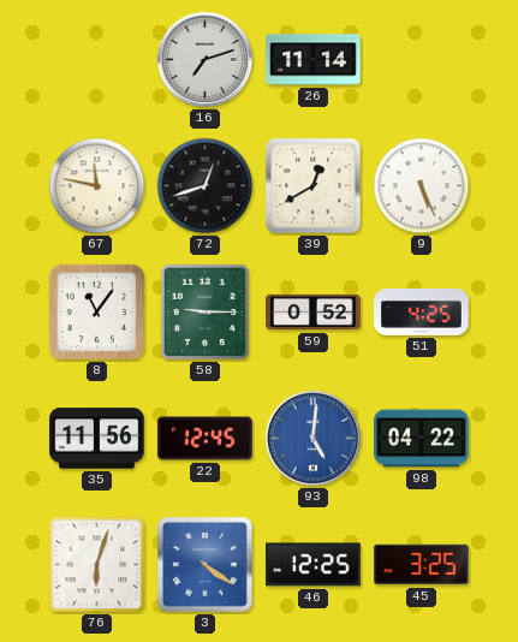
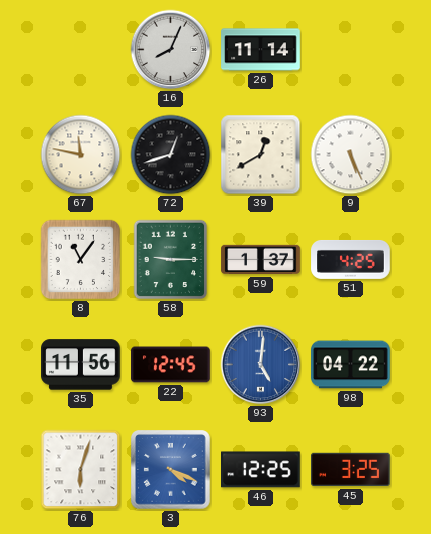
16: 7:12 -> 8:04
59: 0:52 -> 1:37
3: 4:21 -> 4:19
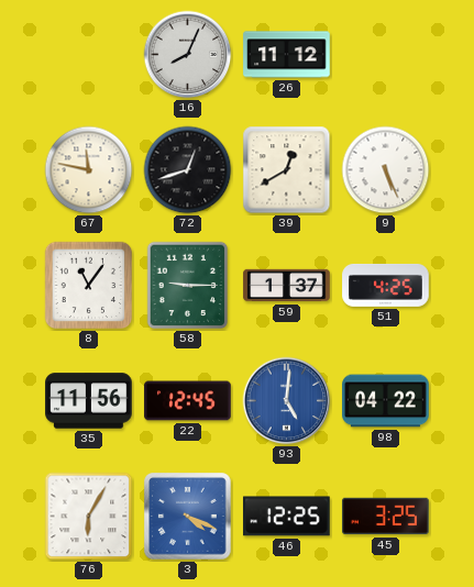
26: 11:14 -> 11:12
76: 6:03 -> 6:05
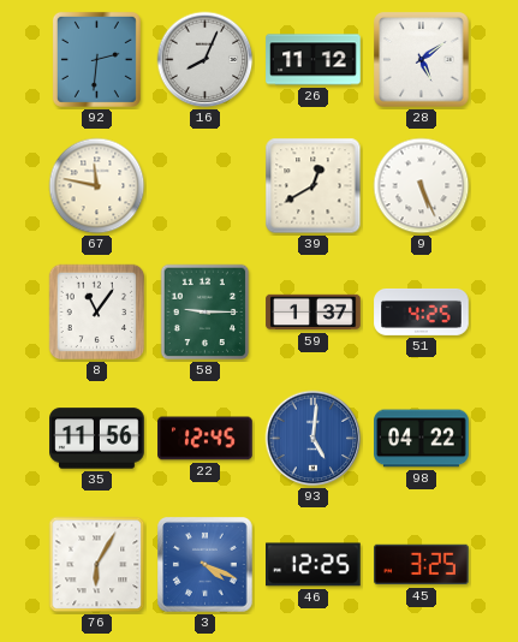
92: none -> 2:31
28: none -> 5:09
72: 12:42 -> none
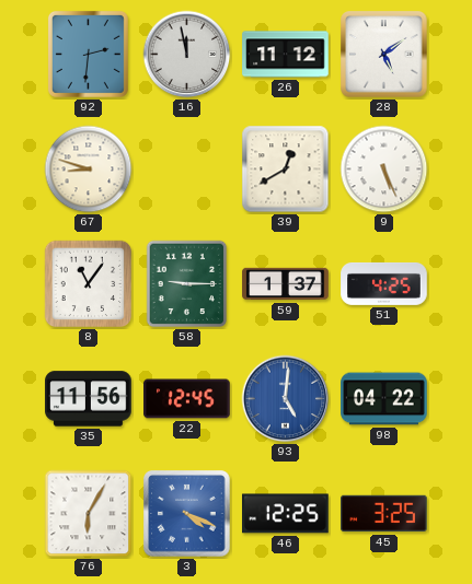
16: 8:04 -> 11:58
67: 11:47 -> 8:48
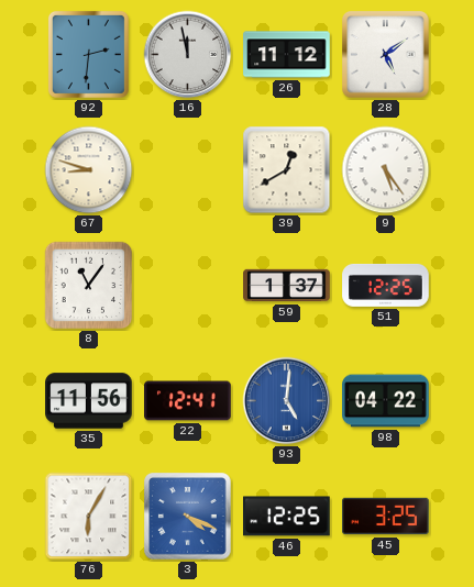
9: 5:26 -> 5:24
58: 9:15 -> none
51: 4:25 -> 12:25
22: 12:45 -> 12:41
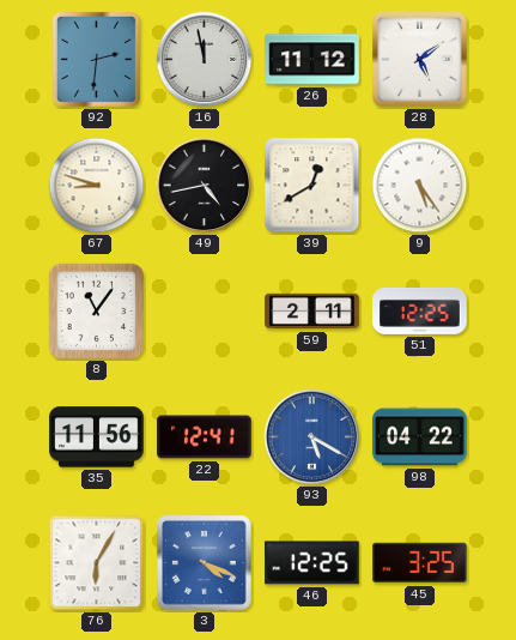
49: none -> 4:43
59: 1:37 -> 2:11
93: 5:01 -> 5:20
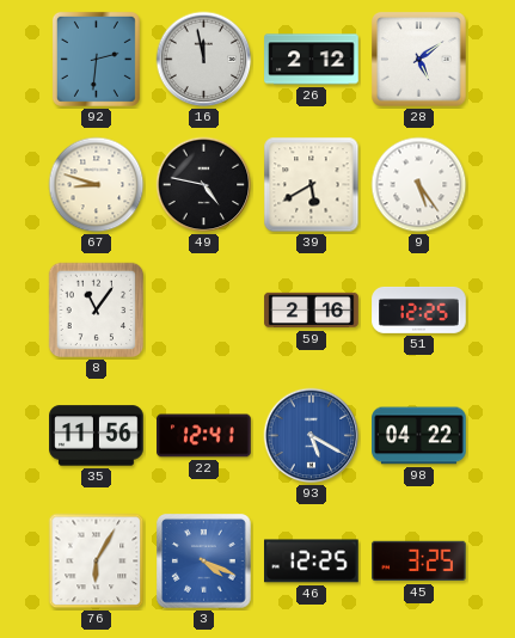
26: 11:12 -> 2:12
49: 4:43 -> 4:47
39: 12:40 -> 5:40
59: 2:11 -> 2:16
